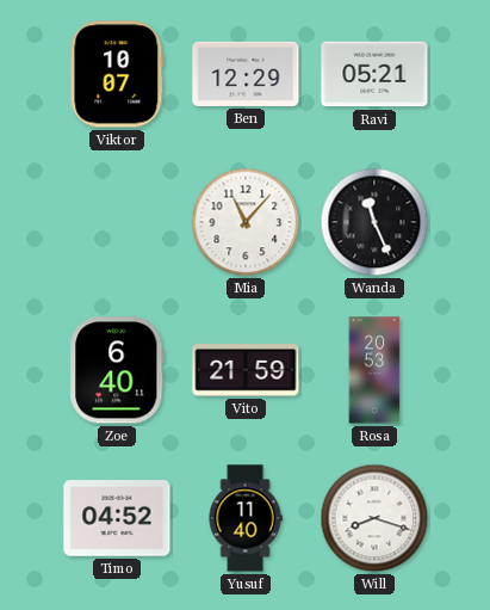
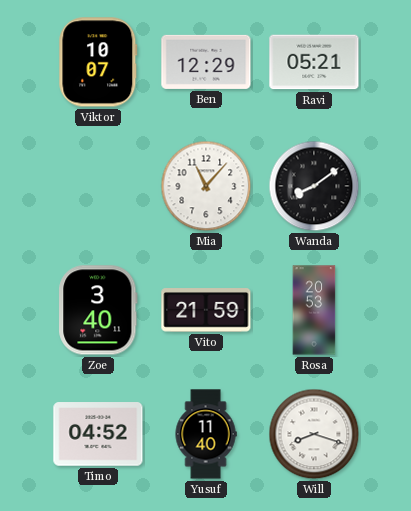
Wanda: 11:26 -> 8:09
Zoe: 6:40 -> 3:40
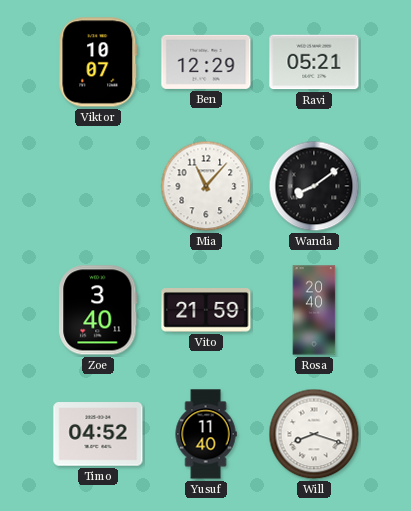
Rosa: 20:53 -> 20:40
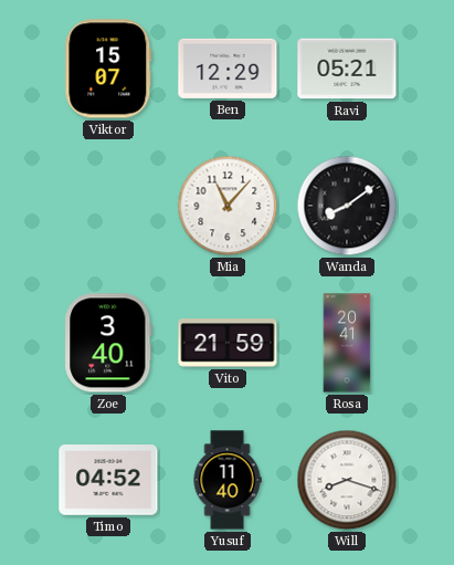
Viktor: 10:07 -> 15:07
Rosa: 20:40 -> 20:41
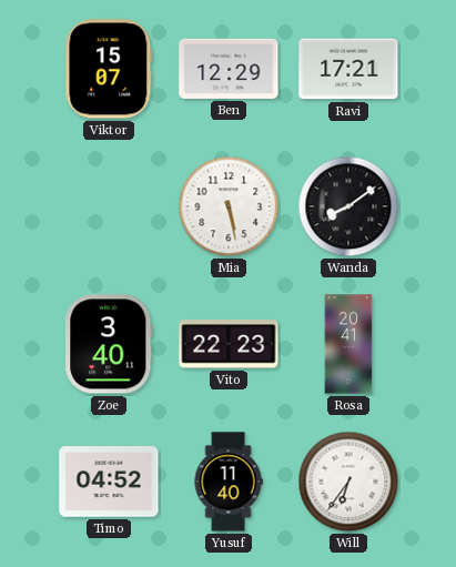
Ravi: 05:21 -> 17:21
Mia: 11:07 -> 5:28
Vito: 21:59 -> 22:23
Will: 8:18 -> 6:36
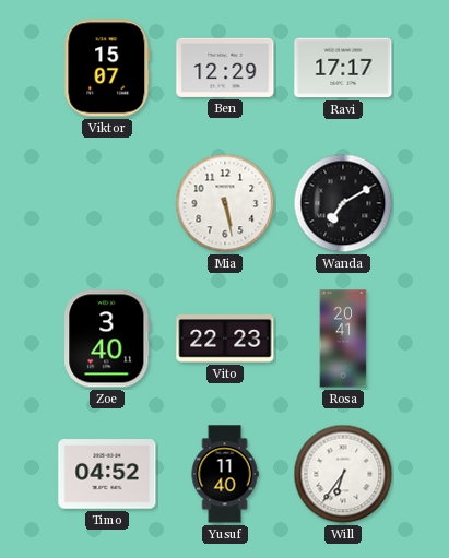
Ravi: 17:21 -> 17:17
Wanda: 8:09 -> 7:10
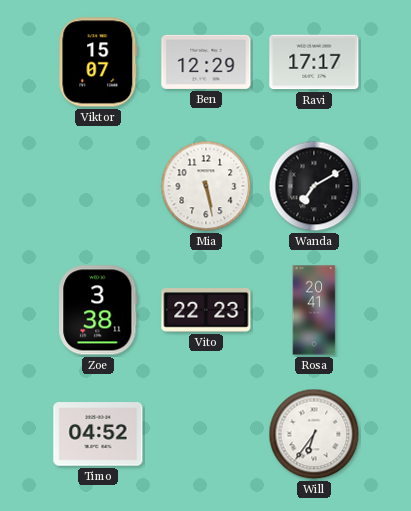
Zoe: 3:40 -> 3:38
Yusuf: 11:40 -> none
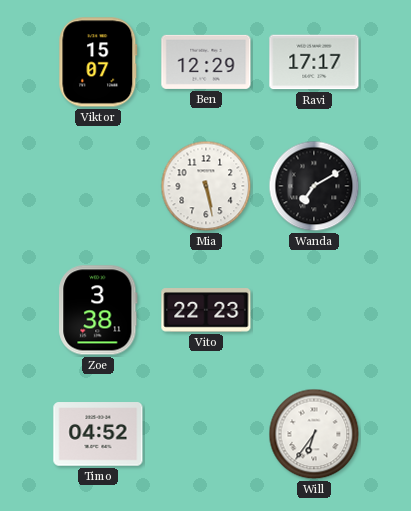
Rosa: 20:41 -> none
